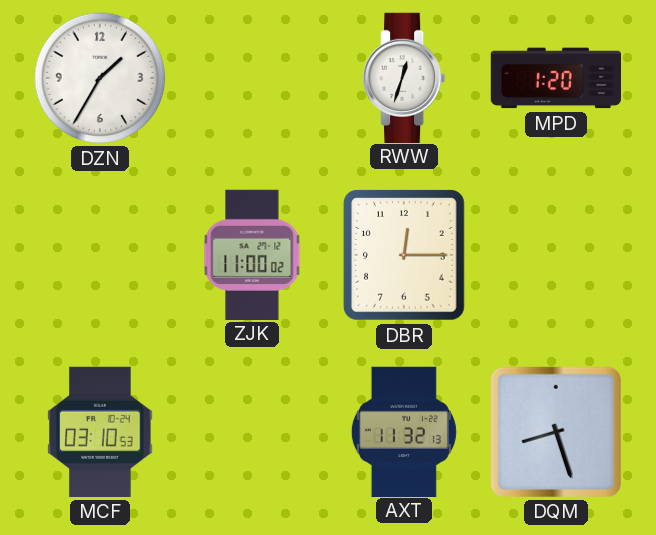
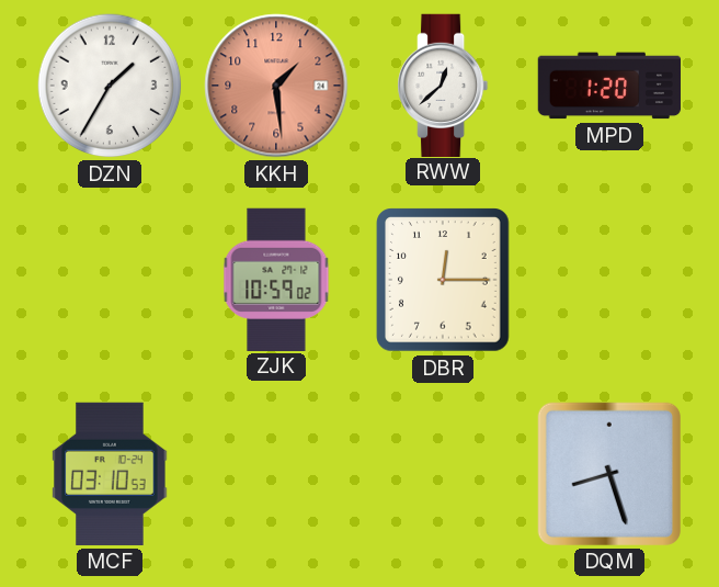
KKH: none -> 1:29
RWW: 12:33 -> 12:38
ZJK: 11:00 -> 10:59
AXT: 11:32 -> none
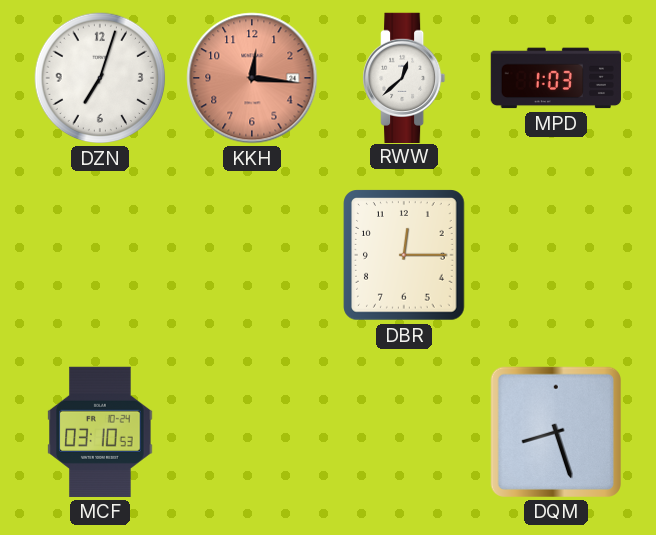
DZN: 1:35 -> 7:03
KKH: 1:29 -> 12:16
MPD: 1:20 -> 1:03
ZJK: 10:59 -> none
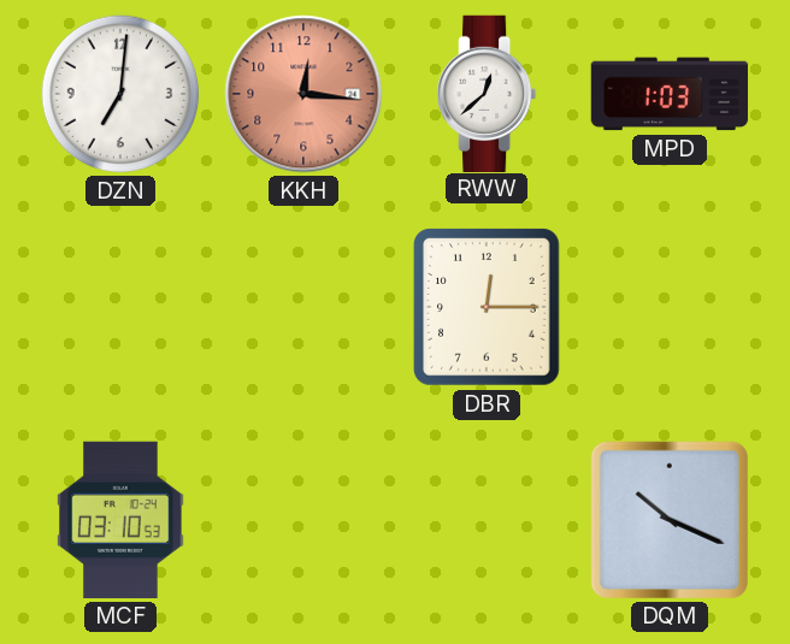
DZN: 7:03 -> 7:01
DQM: 8:27 -> 10:19
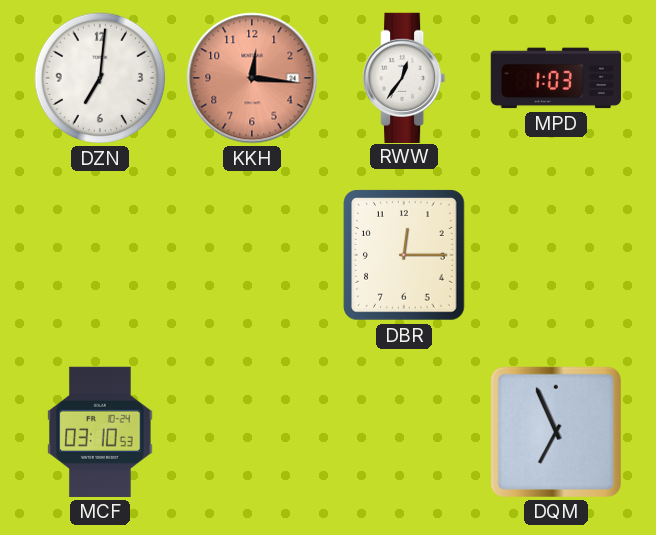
RWW: 12:38 -> 12:36
DQM: 10:19 -> 6:56
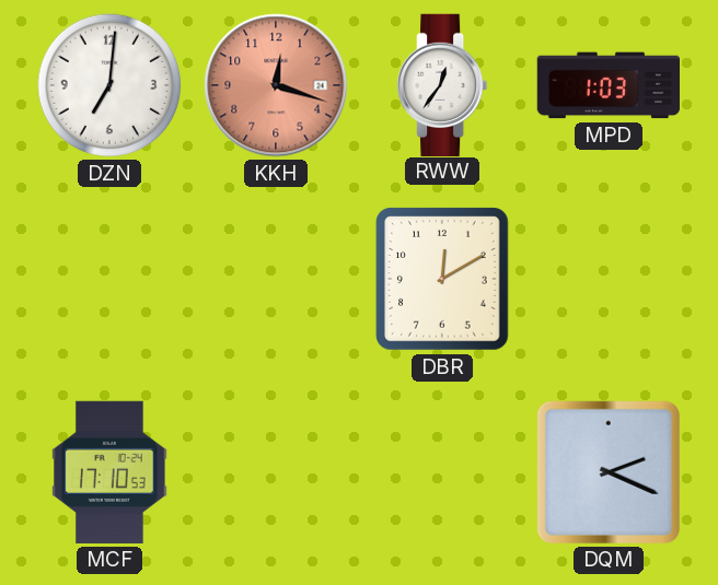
KKH: 12:16 -> 12:18
DBR: 12:15 -> 12:10
MCF: 03:10 -> 17:10
DQM: 6:56 -> 2:19
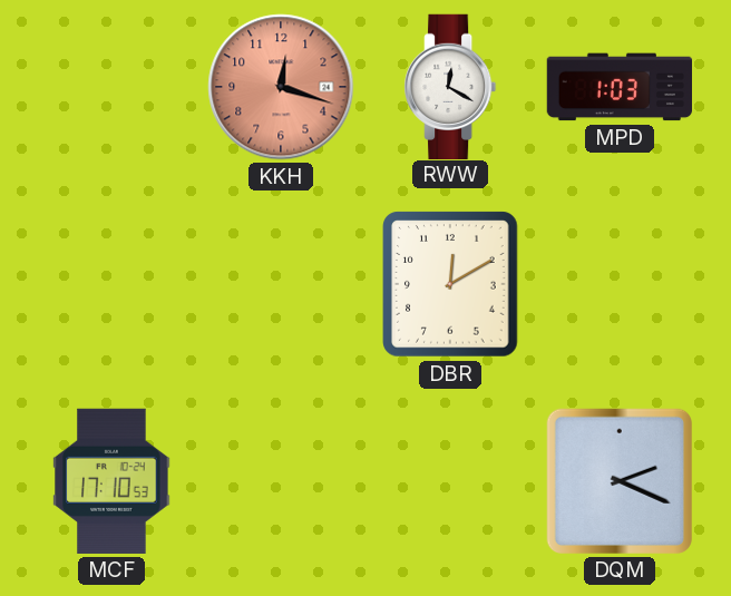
DZN: 7:01 -> none
RWW: 12:36 -> 12:20
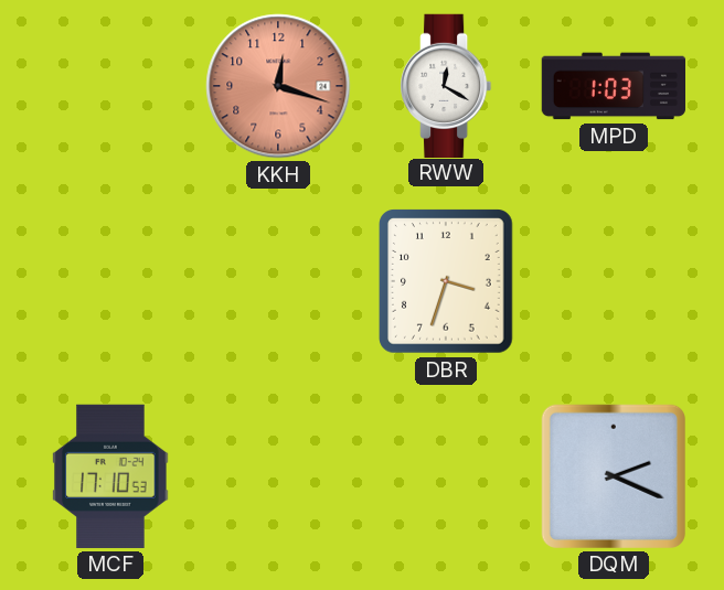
DBR: 12:10 -> 3:33
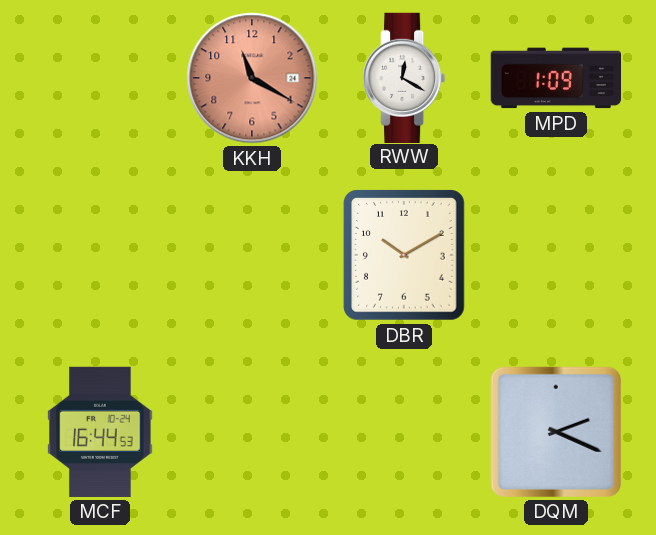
KKH: 12:18 -> 11:20
MPD: 1:03 -> 1:09
DBR: 3:33 -> 10:10
MCF: 17:10 -> 16:44
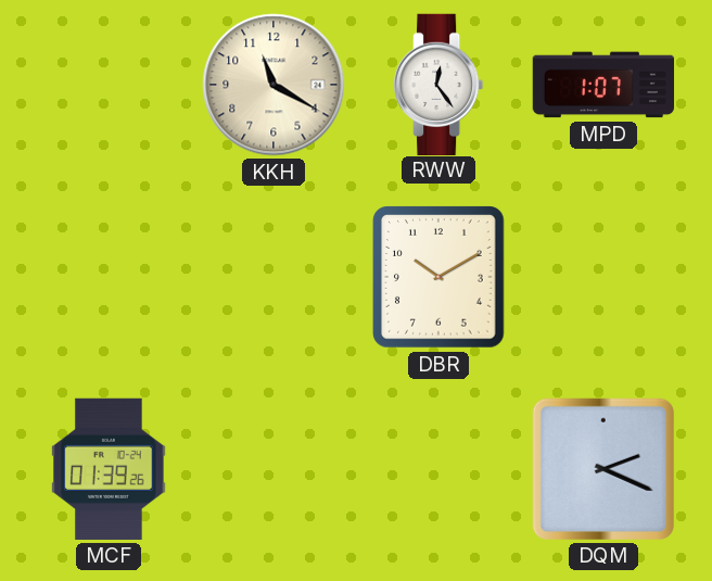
KKH dial: salmon -> cream
RWW: 12:20 -> 12:24
MPD: 1:09 -> 1:07
MCF: 16:44 -> 01:39
